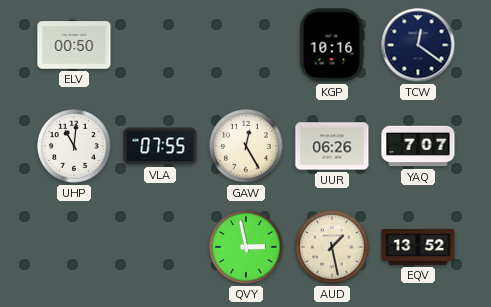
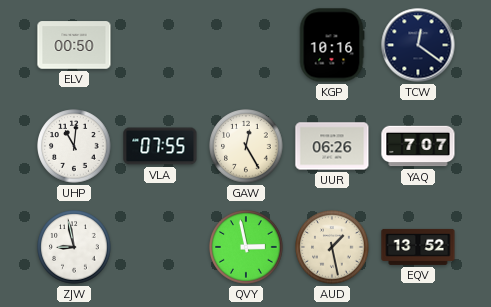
ZJW: none -> 8:58
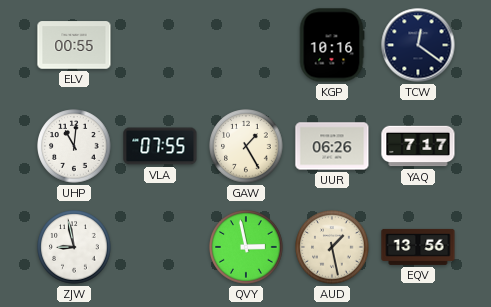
ELV: 00:50 -> 00:55
GAW: 12:25 -> 1:25
YAQ: 7:07 -> 7:17
EQV: 13:52 -> 13:56
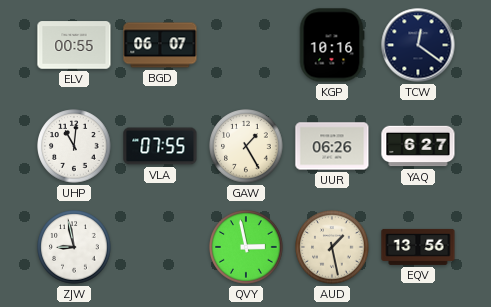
BGD: none -> 06:07
YAQ: 7:17 -> 6:27
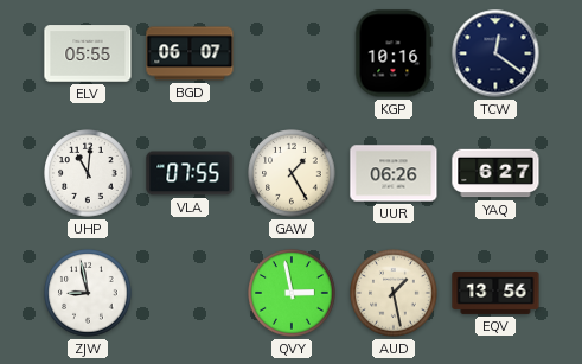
ELV: 00:55 -> 05:55
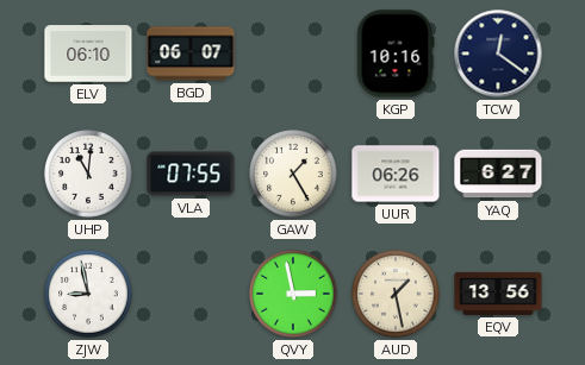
ELV: 05:55 -> 06:10
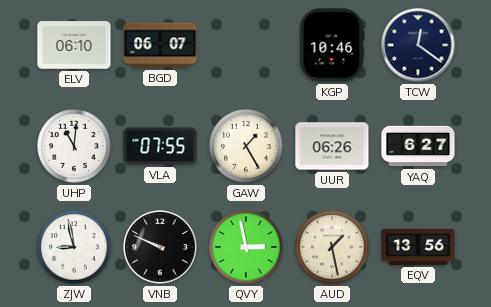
KGP: 10:16 -> 10:46
VNB: none -> 9:49
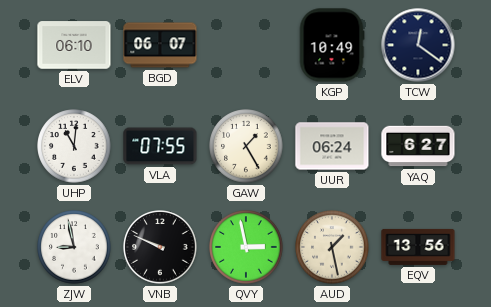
KGP: 10:46 -> 10:49
UUR: 06:26 -> 06:24
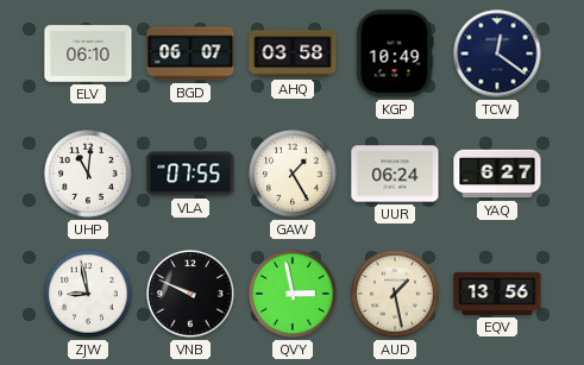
AHQ: none -> 03:58
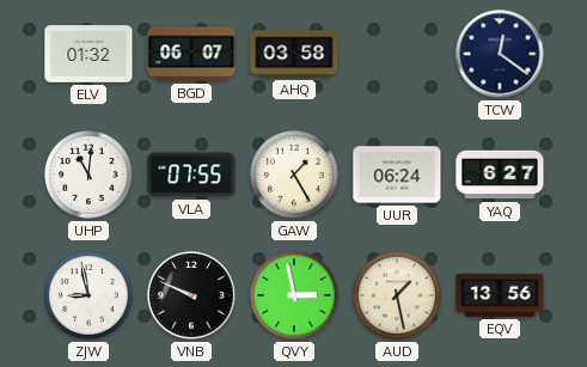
ELV: 06:10 -> 01:32
KGP: 10:49 -> none
